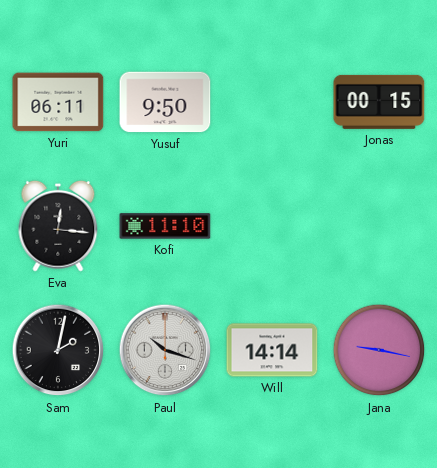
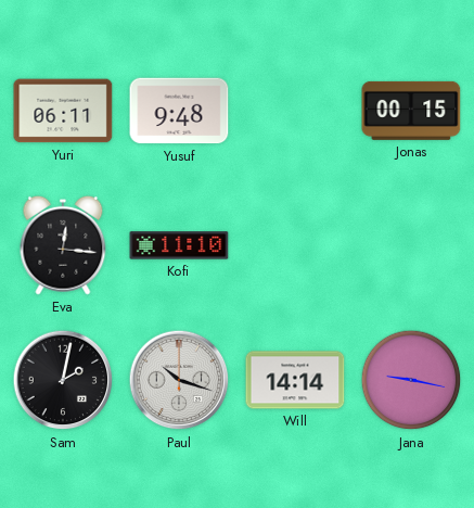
Yusuf: 9:50 -> 9:48
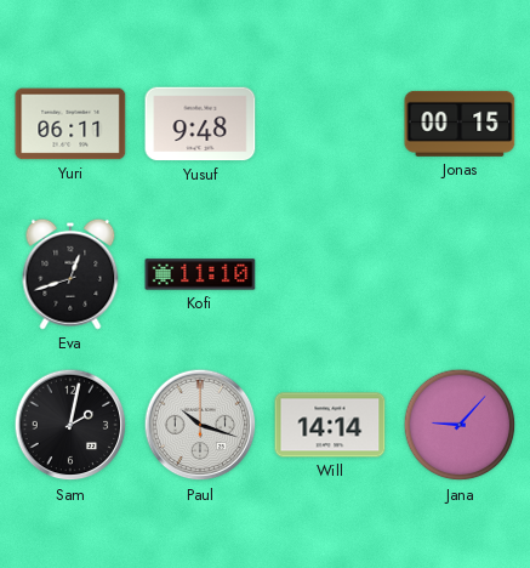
Eva: 12:16 -> 12:42
Jana: 9:17 -> 9:07
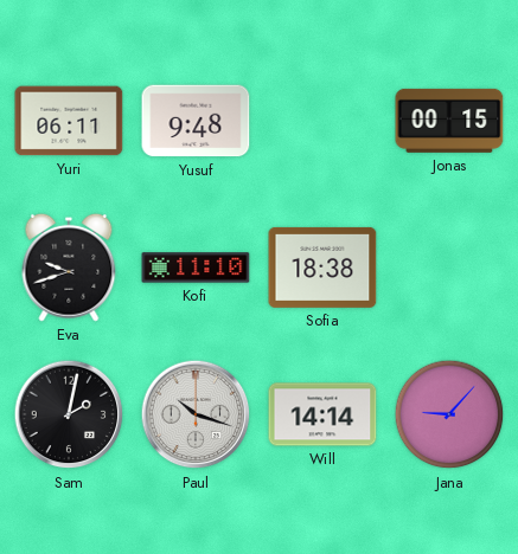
Eva: 12:42 -> 9:42
Sofia: none -> 18:38
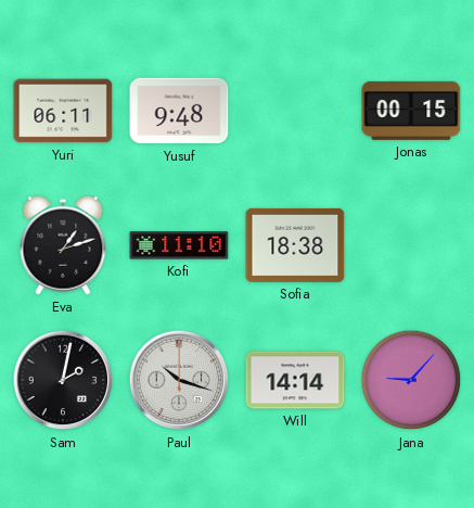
Eva: 9:42 -> 1:12
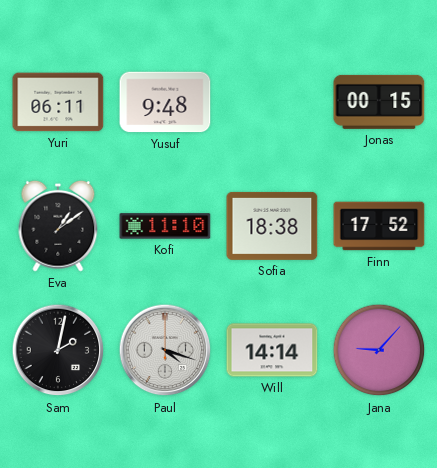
Eva: 1:12 -> 1:09
Finn: none -> 17:52
Paul: 10:18 -> 4:18
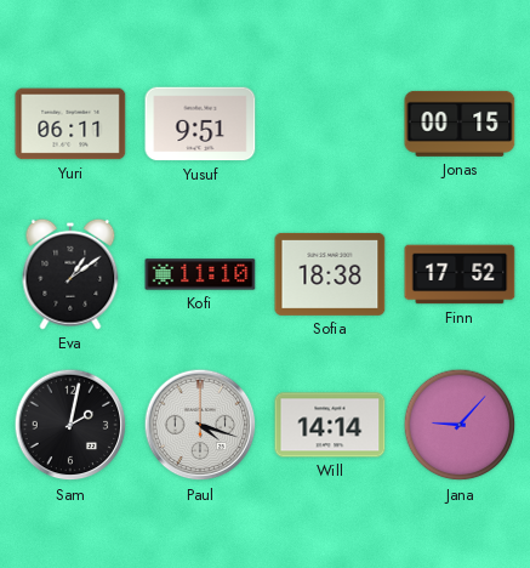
Yusuf: 9:48 -> 9:51
